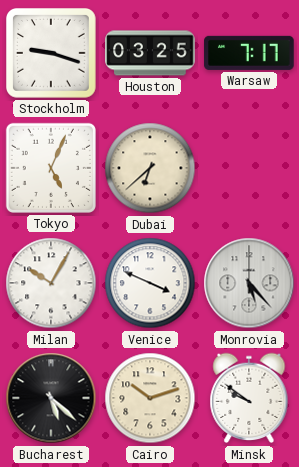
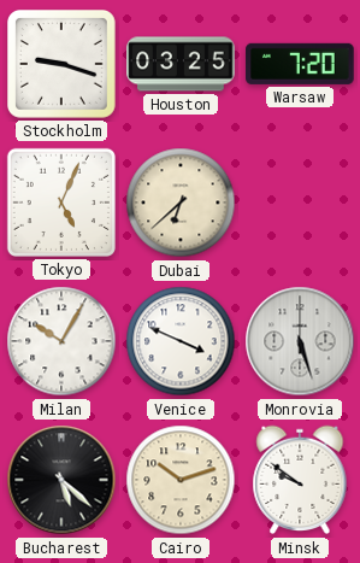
Warsaw: 7:17 -> 7:20
Monrovia: 5:23 -> 5:27
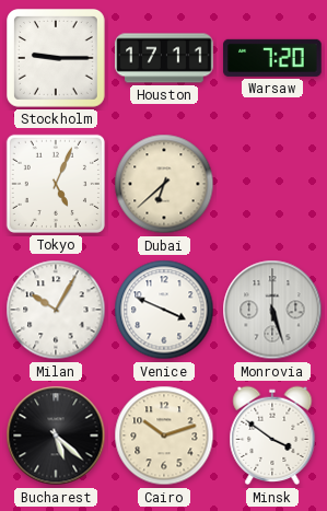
Stockholm: 9:18 -> 9:15
Houston: 03:25 -> 17:11
Minsk: 9:51 -> 3:51
